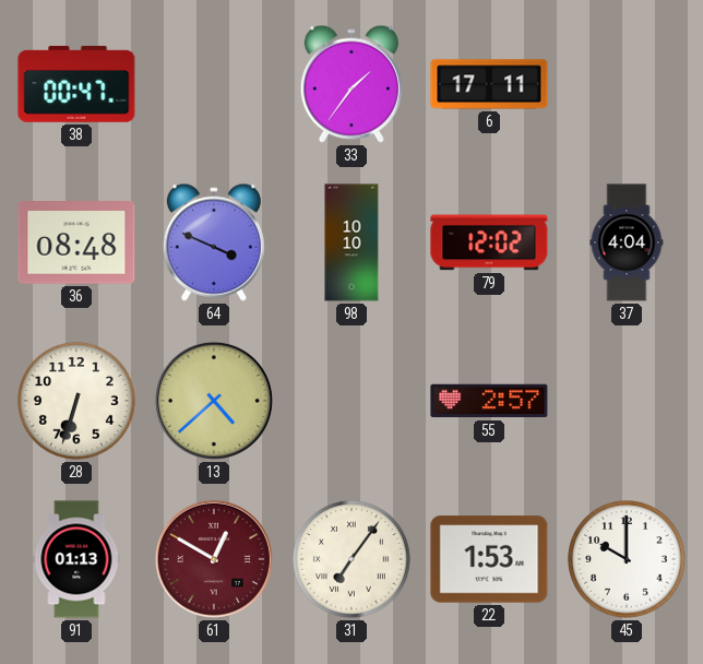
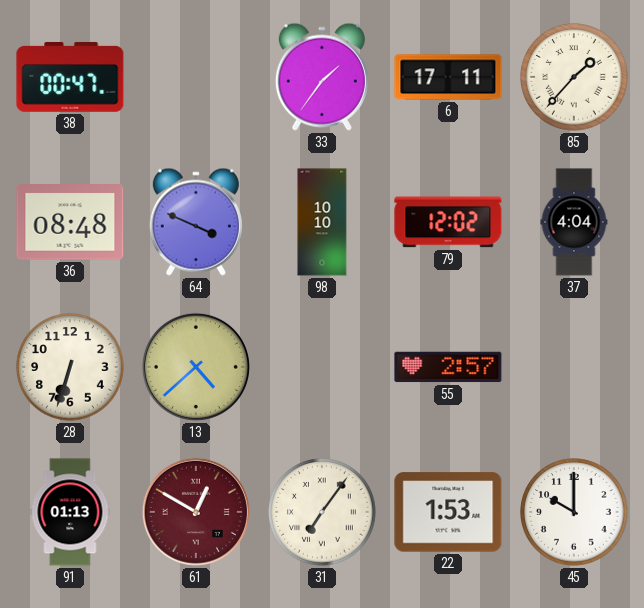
85: none -> 1:37
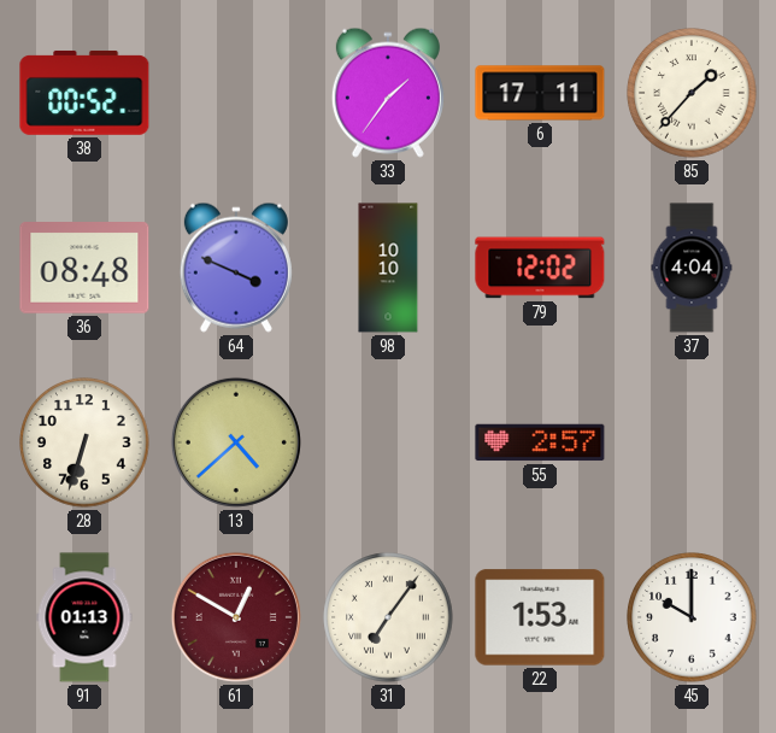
38: 00:47 -> 00:52
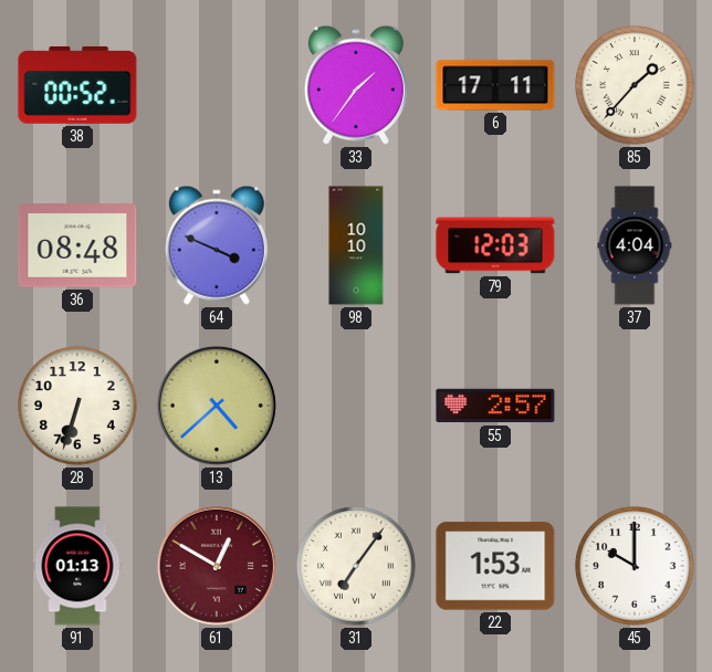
79: 12:02 -> 12:03
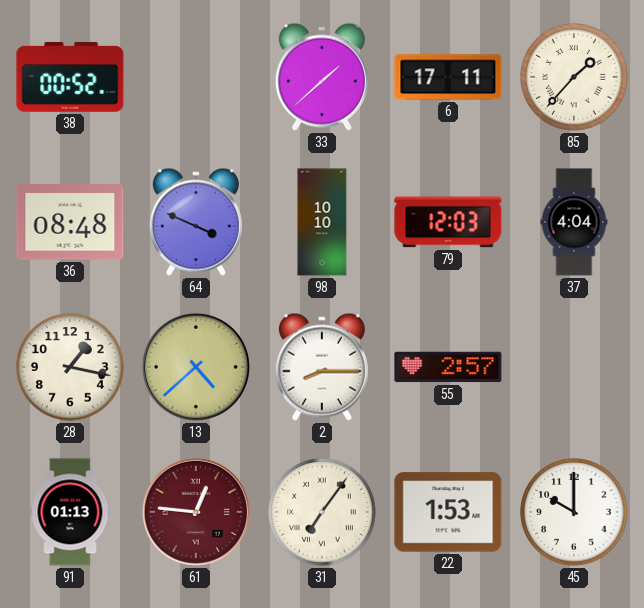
33: 1:36 -> 1:38
28: 6:33 -> 1:17
2: none -> 8:15
61: 12:50 -> 12:46
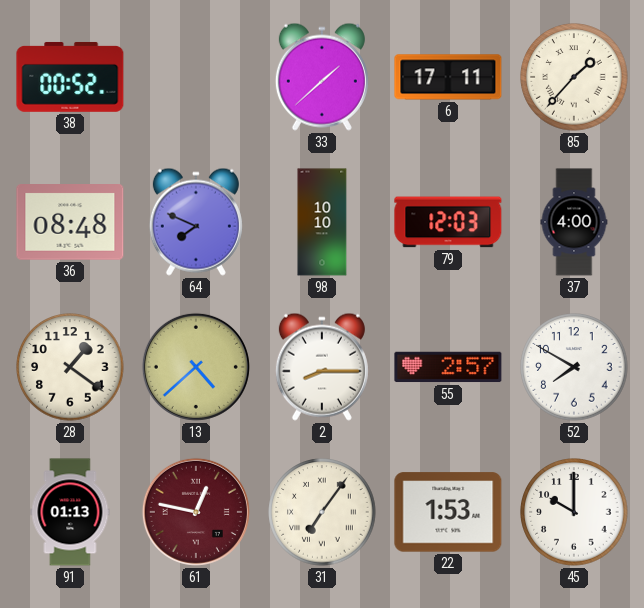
64: 3:49 -> 7:49
37: 4:04 -> 4:00
28: 1:17 -> 1:21
52: none -> 7:50
61: 12:46 -> 12:47
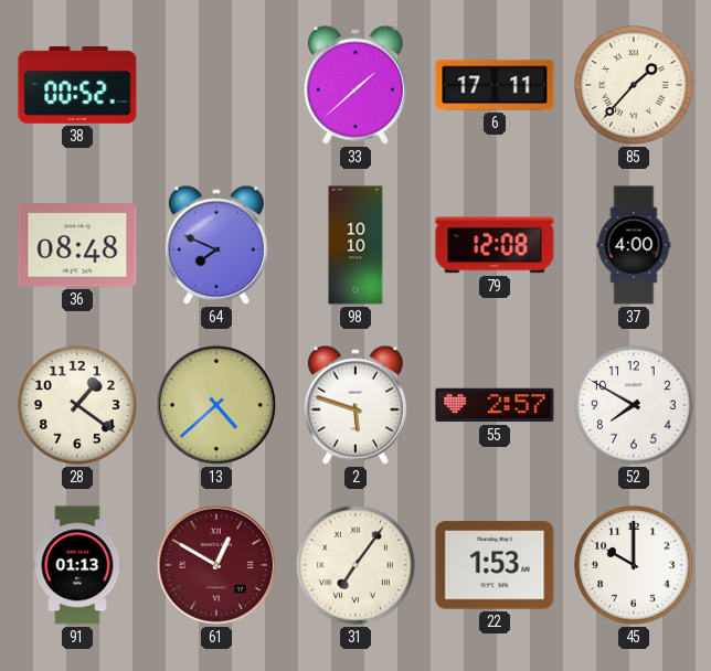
79: 12:03 -> 12:08
2: 8:15 -> 5:48
61: 12:47 -> 12:50
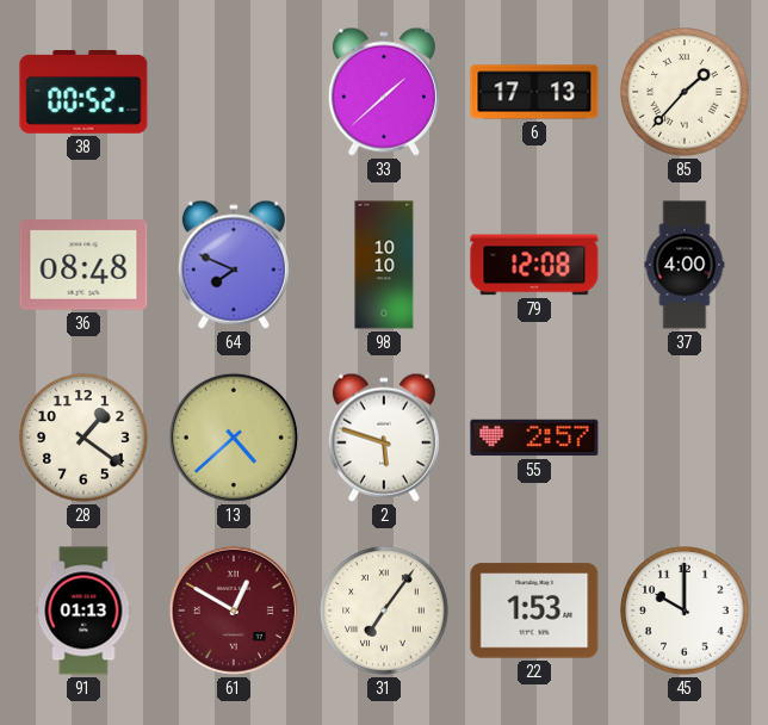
6: 17:11 -> 17:13
52: 7:50 -> none
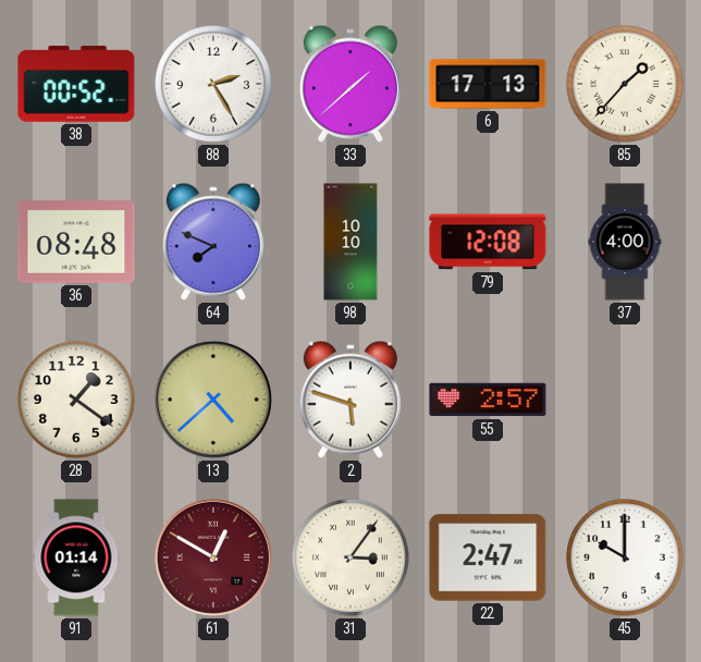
88: none -> 2:25
91: 01:13 -> 01:14
31: 7:06 -> 3:06
22: 1:53 -> 2:47
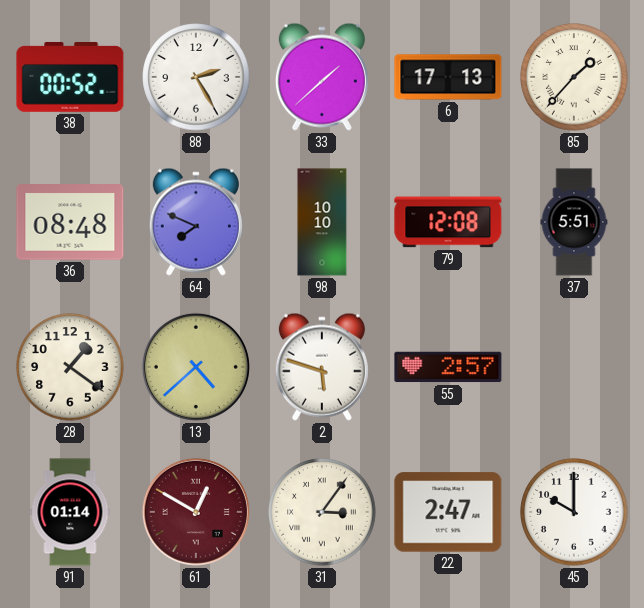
37: 4:00 -> 5:51
